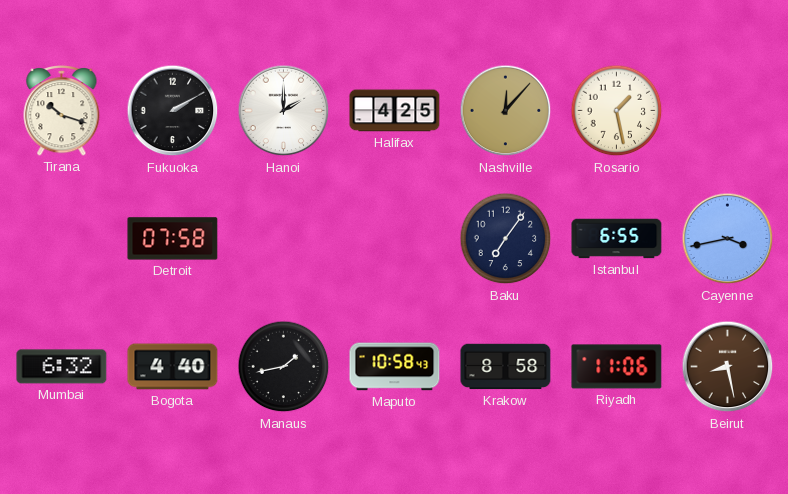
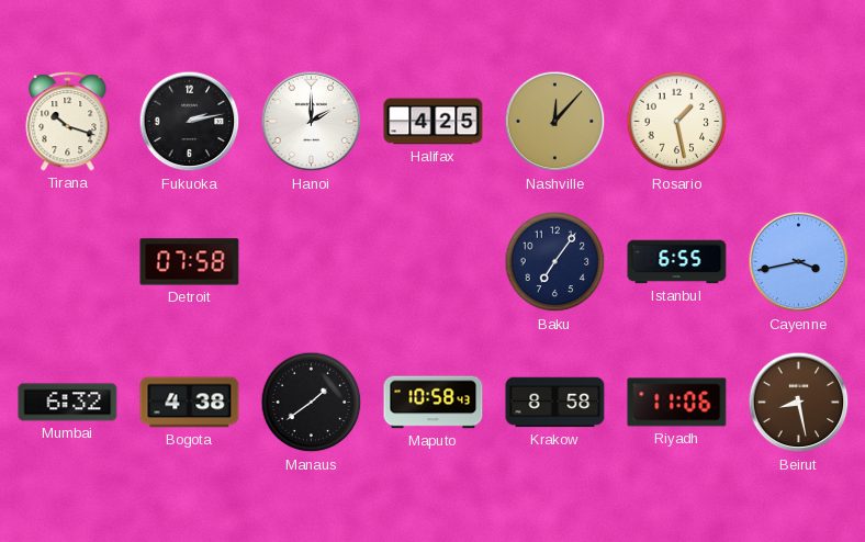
Fukuoka: 2:10 -> 2:13
Bogota: 4:40 -> 4:38
Manaus: 1:43 -> 1:39
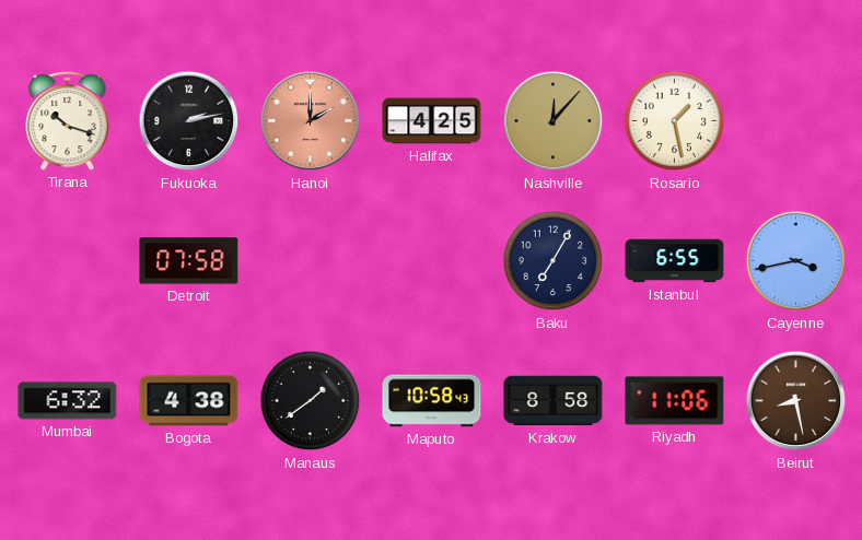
Hanoi dial: white -> salmon
Baku: 7:06 -> 7:05
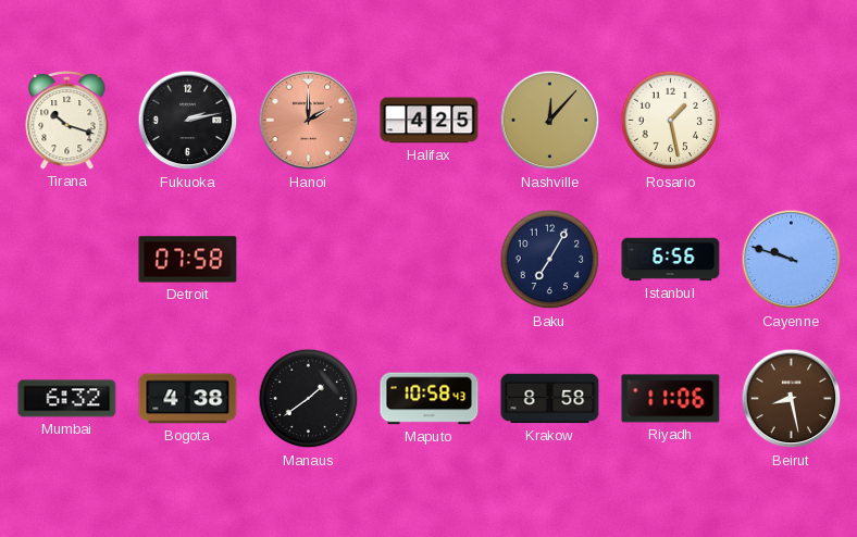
Istanbul: 6:55 -> 6:56
Cayenne: 3:43 -> 9:48
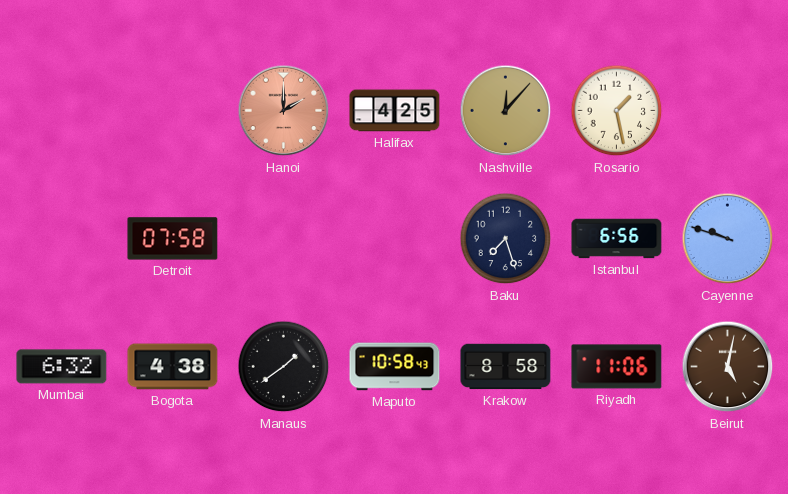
Tirana: 10:18 -> none
Fukuoka: 2:13 -> none
Baku: 7:05 -> 7:27
Beirut: 8:28 -> 5:02
